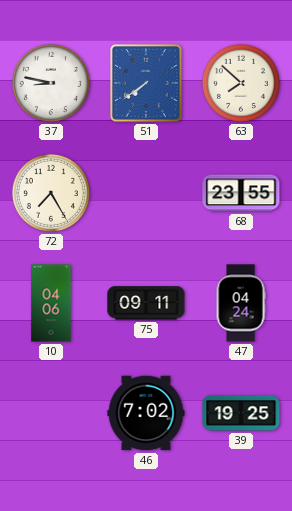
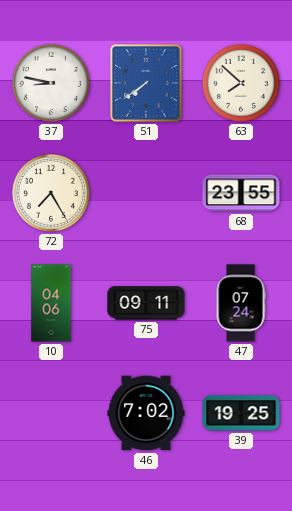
47: 04:24 -> 07:24
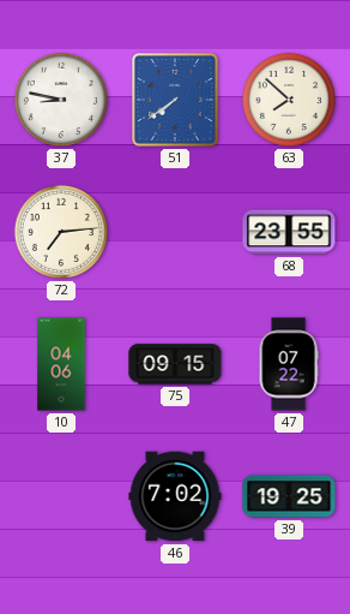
72: 7:25 -> 7:14
75: 09:11 -> 09:15
47: 07:24 -> 07:22
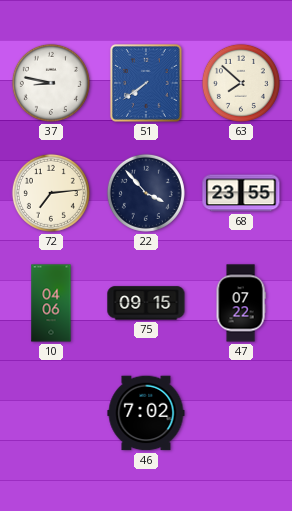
22: none -> 3:53
39: 19:25 -> none
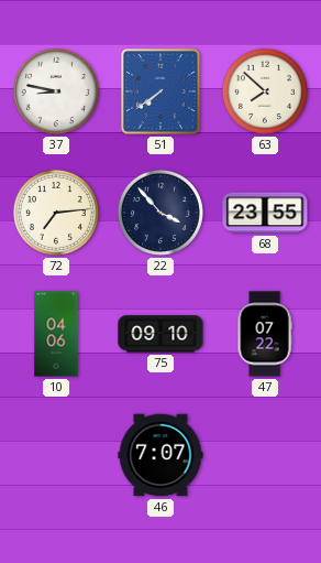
75: 09:15 -> 09:10
46: 7:02 -> 7:07
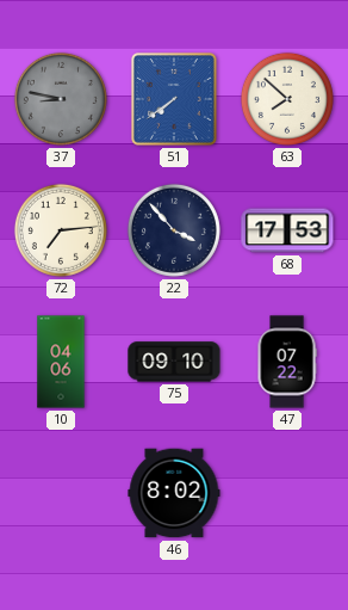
37 dial: white -> grey
68: 23:55 -> 17:53
46: 7:07 -> 8:02
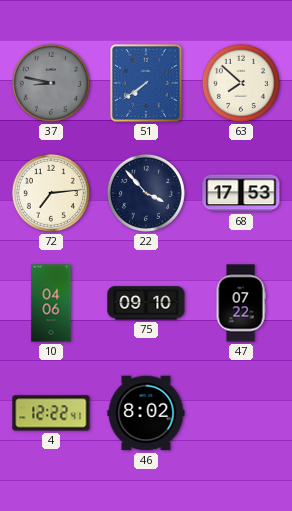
4: none -> 12:22
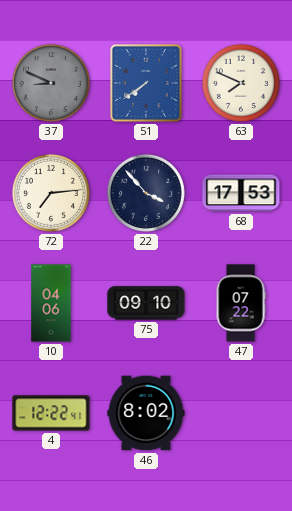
37: 8:47 -> 8:49
63: 7:52 -> 7:49
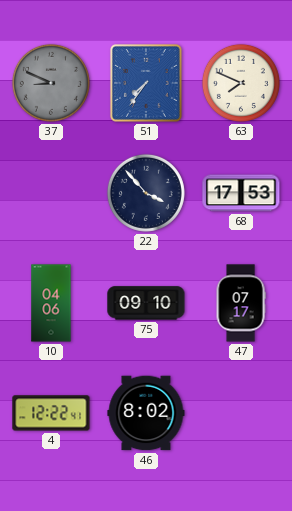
51: 7:39 -> 7:36
72: 7:14 -> none
47: 07:22 -> 07:17
